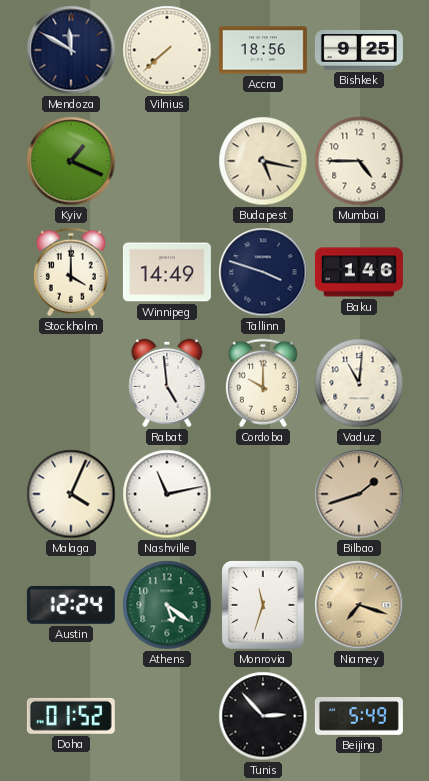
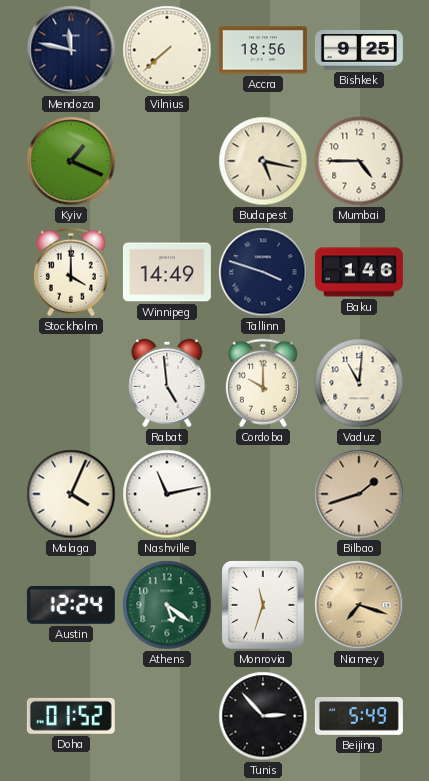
Mendoza: 11:50 -> 11:47
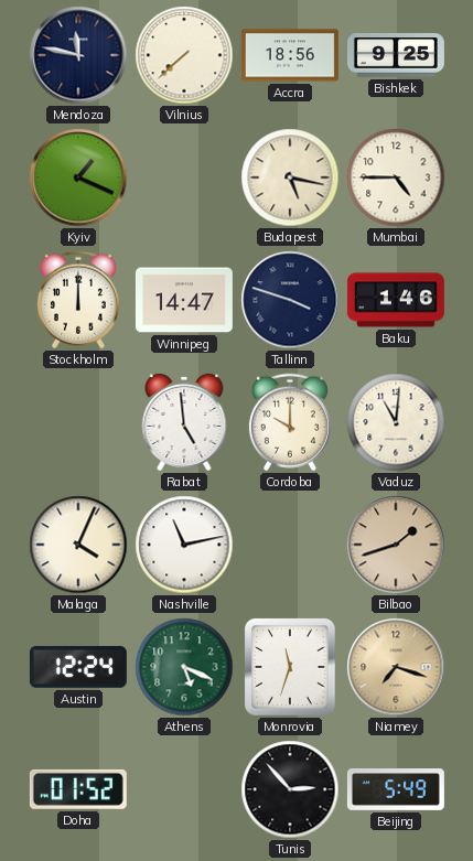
Stockholm: 4:00 -> 12:00
Winnipeg: 14:49 -> 14:47
Athens: 5:21 -> 5:19
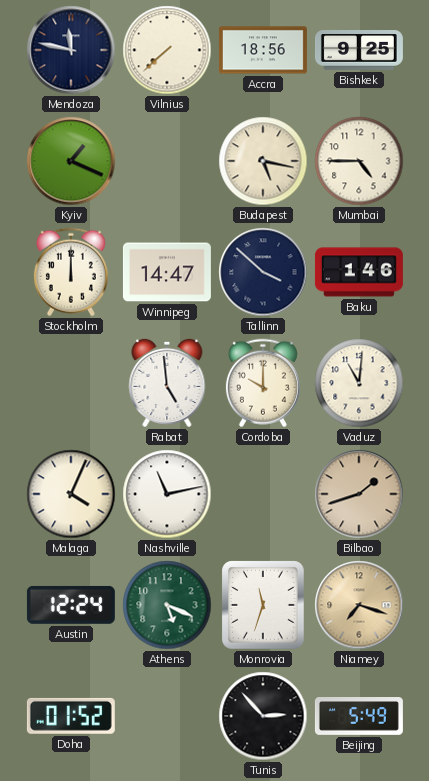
Tallinn: 3:48 -> 3:52
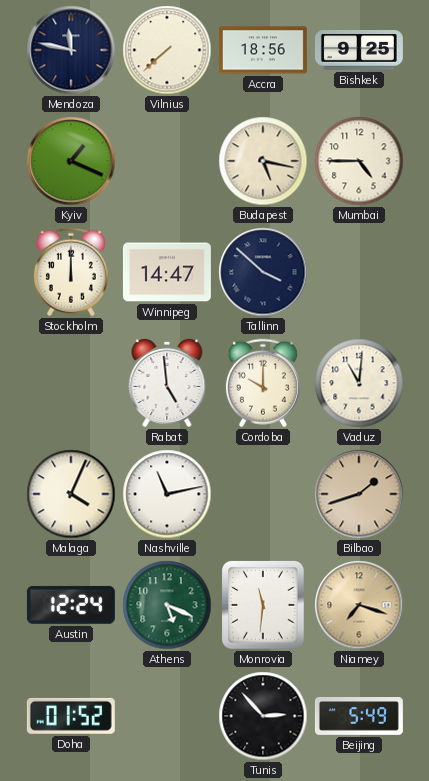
Baku: 1:46 -> none
Monrovia: 11:33 -> 11:31
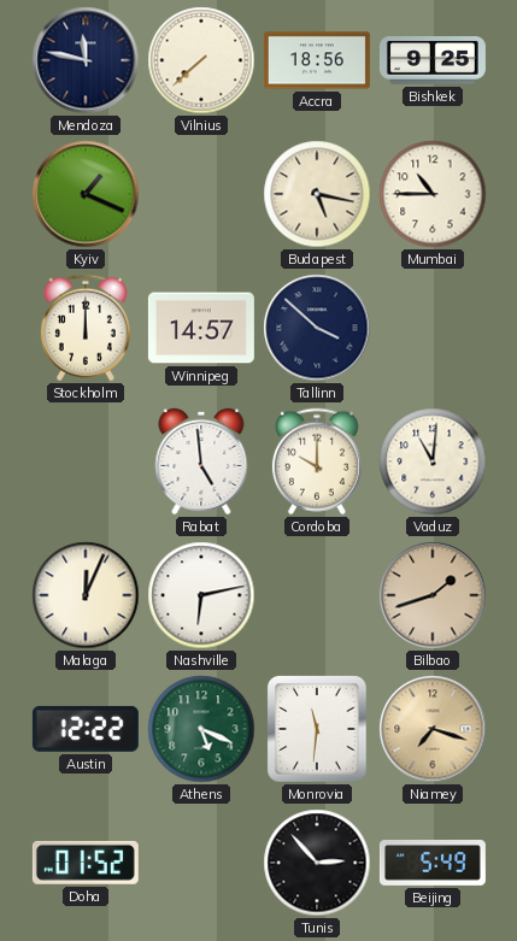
Mumbai: 4:45 -> 10:45
Winnipeg: 14:47 -> 14:57
Malaga: 4:04 -> 12:04
Nashville: 11:13 -> 6:13
Austin: 12:24 -> 12:22
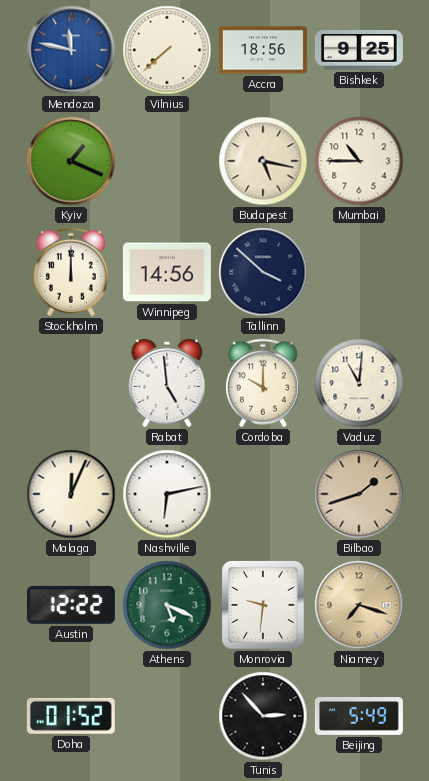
Mendoza dial: navy -> blue
Winnipeg: 14:57 -> 14:56
Monrovia: 11:31 -> 9:31
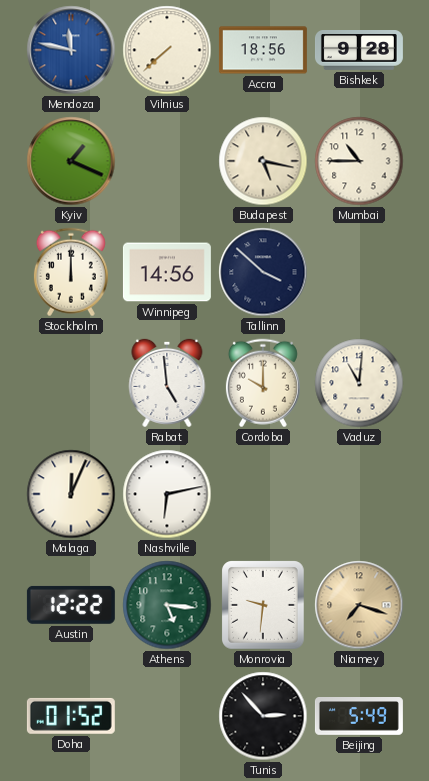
Bishkek: 9:25 -> 9:28
Bilbao: 1:42 -> none
Athens: 5:19 -> 5:16
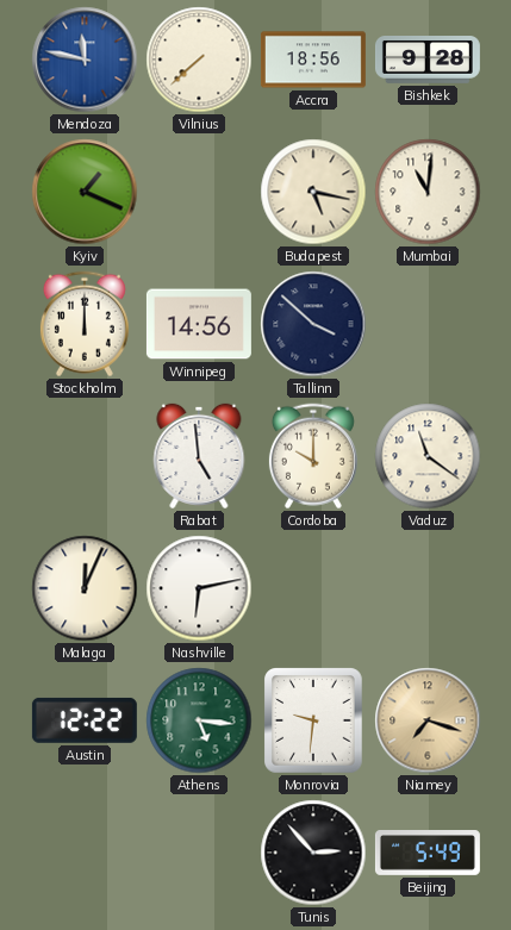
Mumbai: 10:45 -> 11:01
Vaduz: 11:01 -> 11:21
Doha: 01:52 -> none
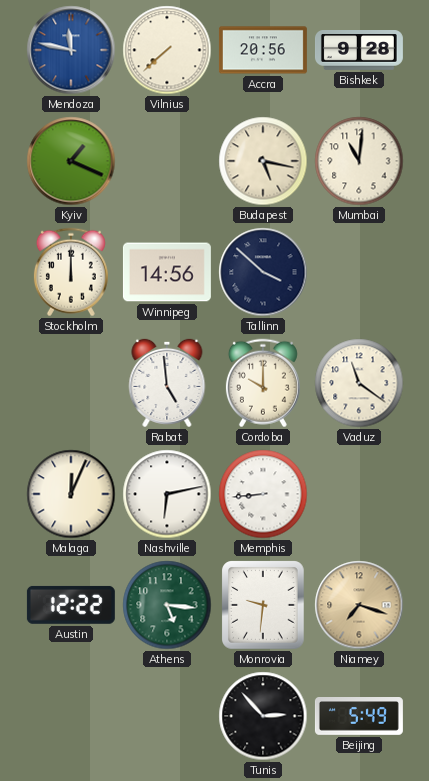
Accra: 18:56 -> 20:56
Memphis: none -> 8:44
